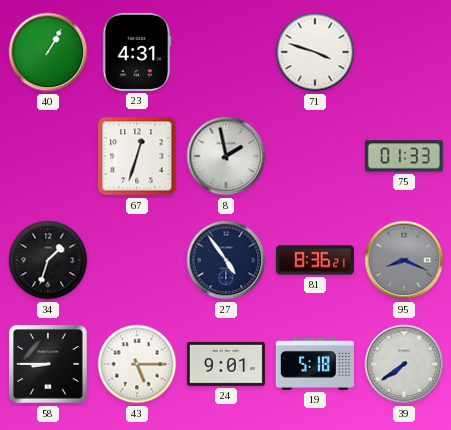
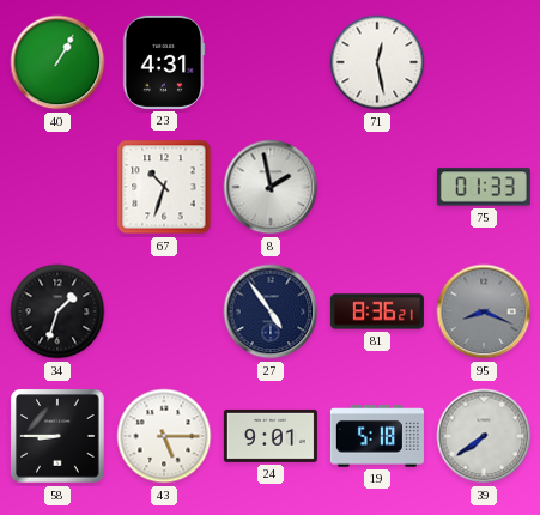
71: 3:48 -> 12:28
67: 12:33 -> 10:33
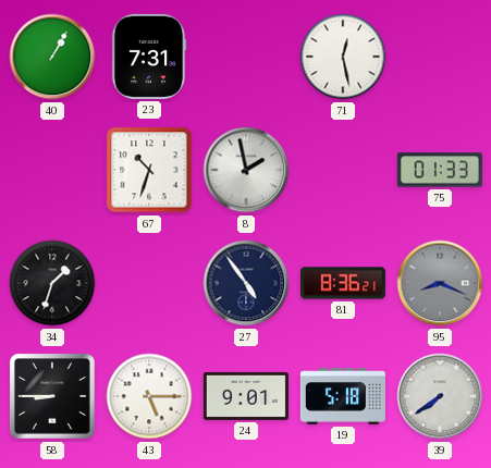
23: 4:31 -> 7:31
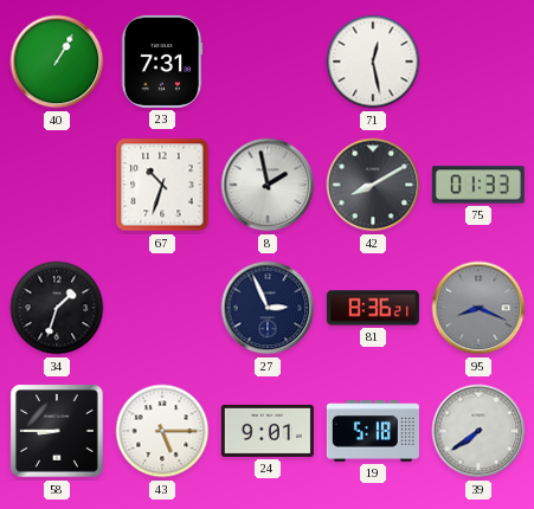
42: none -> 8:10
27: 4:54 -> 2:56
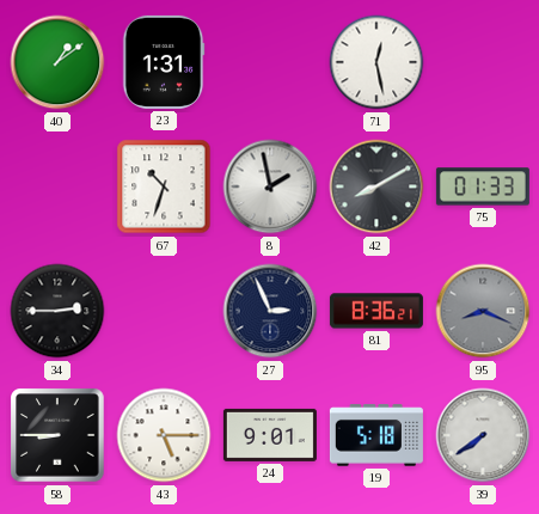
40: 1:05 -> 1:09
23: 7:31 -> 1:31
34: 1:33 -> 2:45
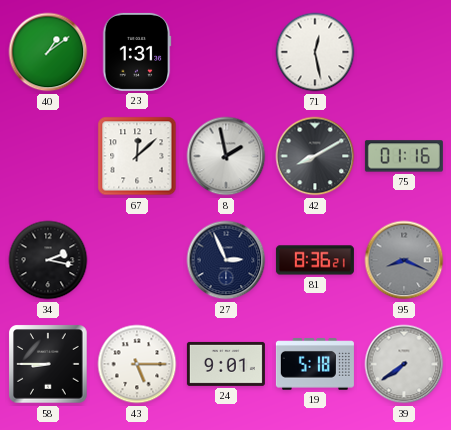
67: 10:33 -> 12:08
75: 01:33 -> 01:16
34: 2:45 -> 2:17
